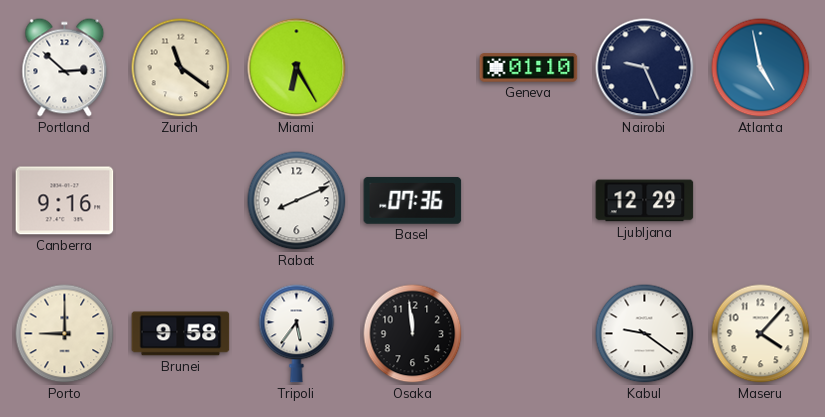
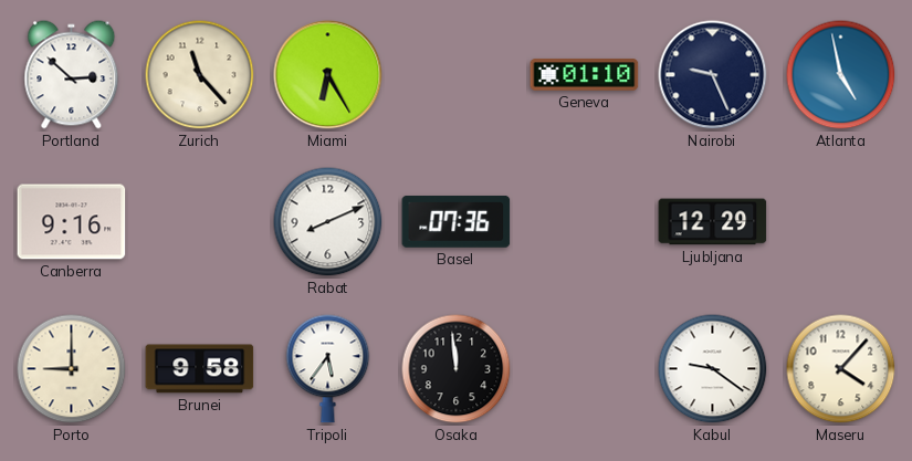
Zurich: 11:21 -> 11:23
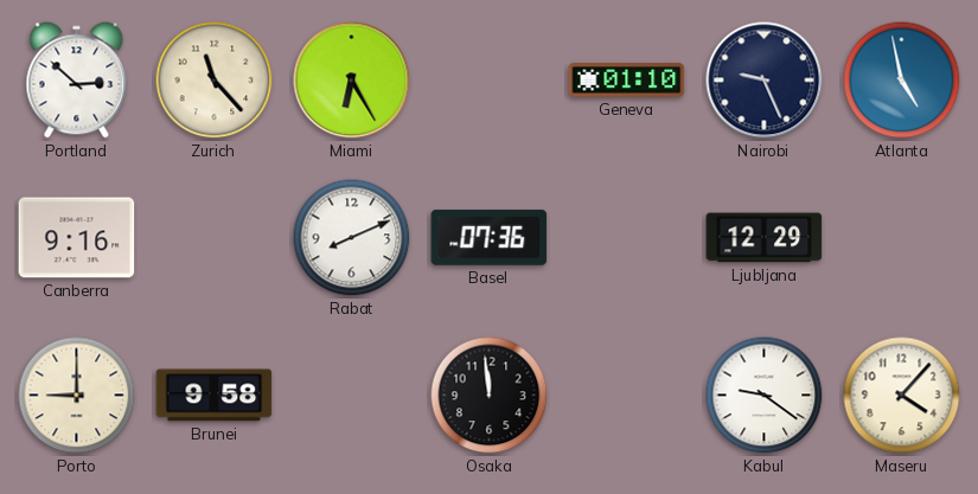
Tripoli: 5:36 -> none
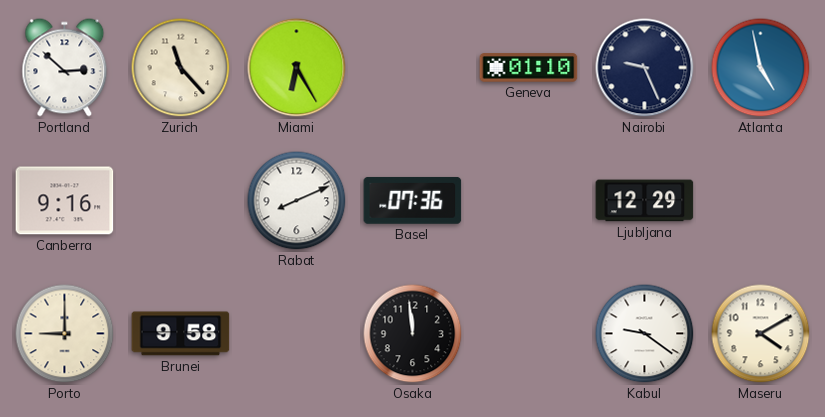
Maseru: 4:07 -> 4:10
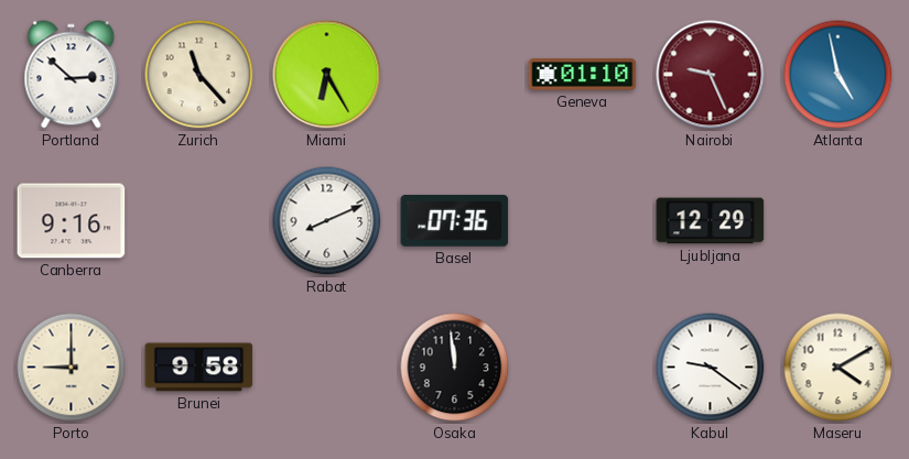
Nairobi dial: navy -> burgundy
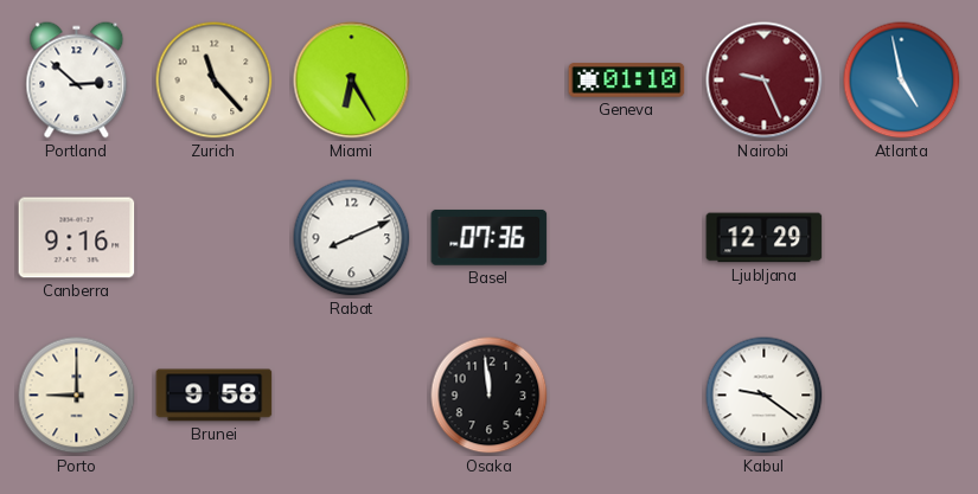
Maseru: 4:10 -> none
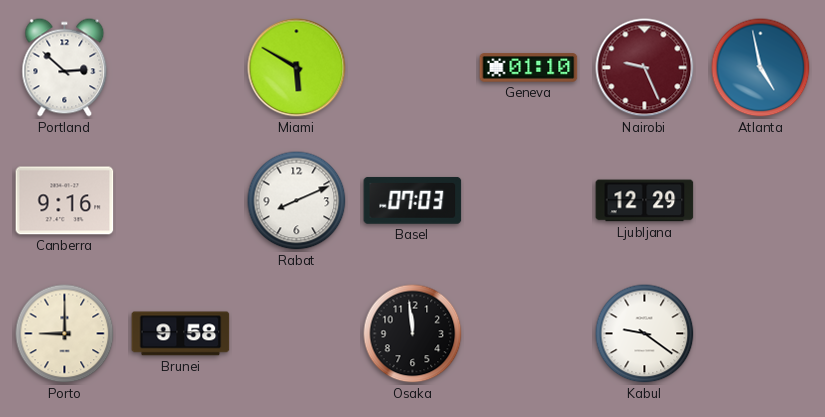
Zurich: 11:23 -> none
Miami: 6:25 -> 5:50
Basel: 07:36 -> 07:03
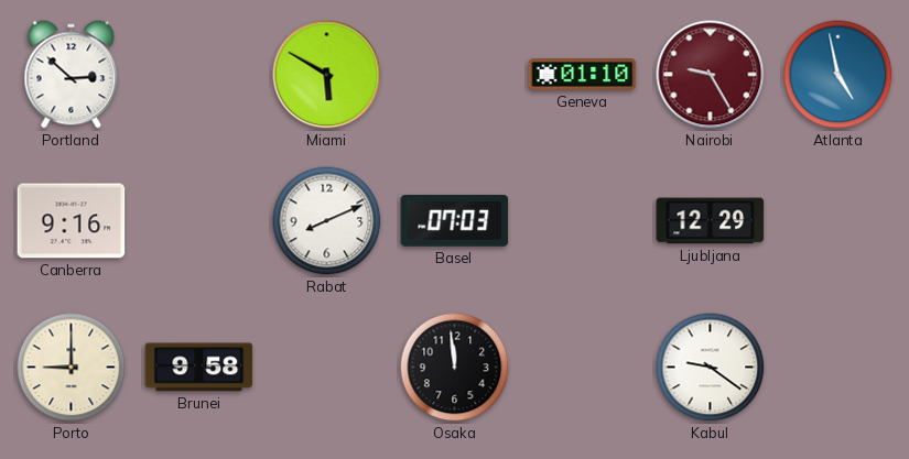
Nairobi: 9:26 -> 9:25
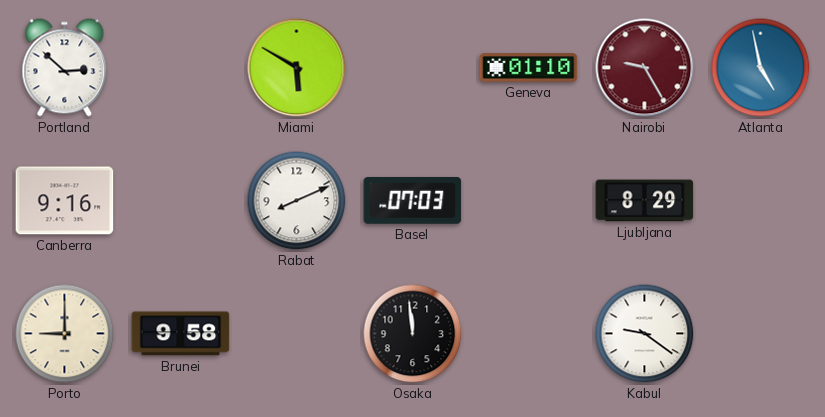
Ljubljana: 12:29 -> 8:29
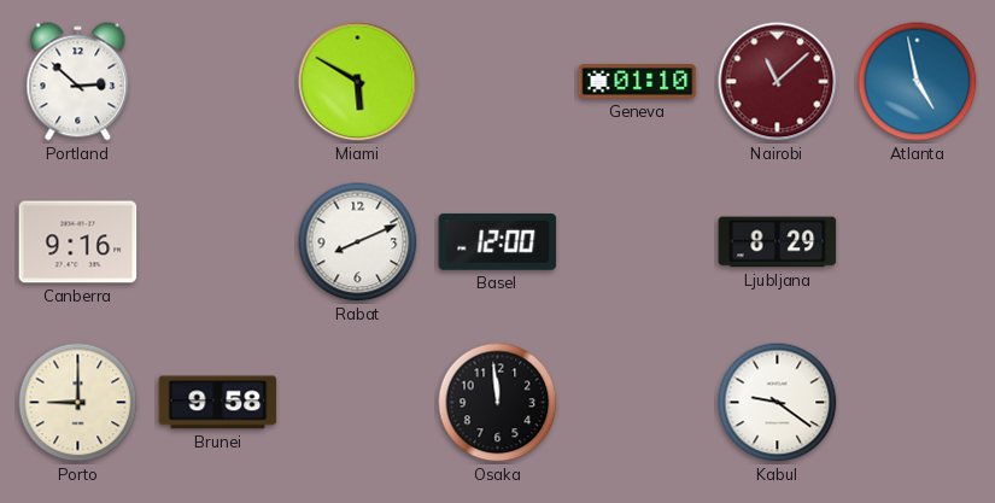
Nairobi: 9:25 -> 11:08
Basel: 07:03 -> 12:00
